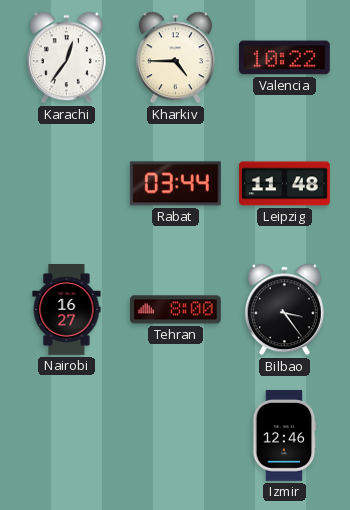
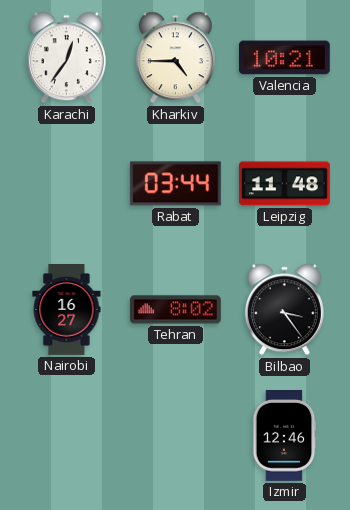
Valencia: 10:22 -> 10:21
Tehran: 8:00 -> 8:02
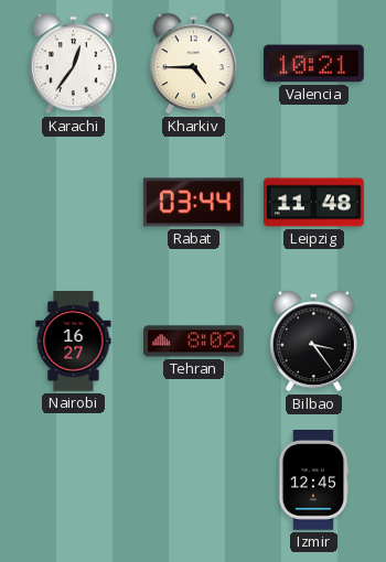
Izmir: 12:46 -> 12:45
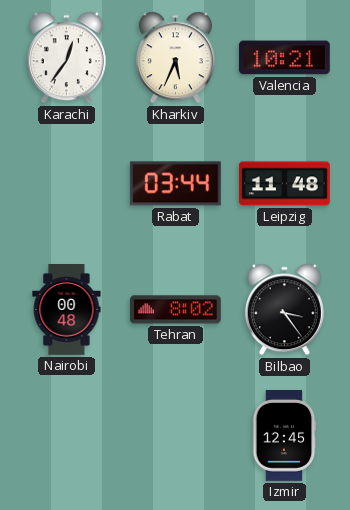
Kharkiv: 4:45 -> 5:34
Nairobi: 16:27 -> 00:48
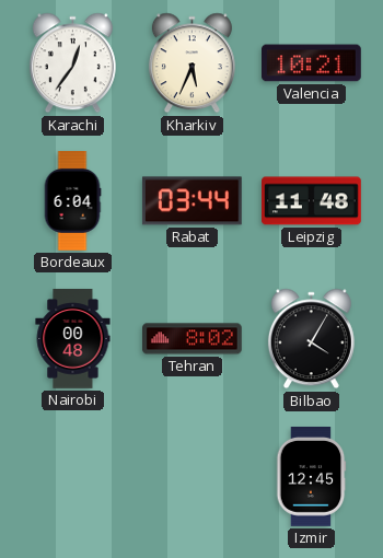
Bordeaux: none -> 6:04
Bilbao: 3:24 -> 4:05
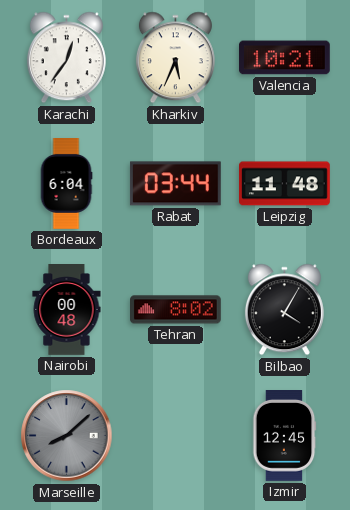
Marseille: none -> 8:08
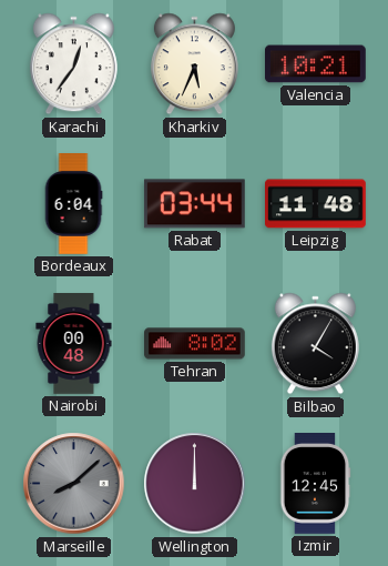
Wellington: none -> 12:00
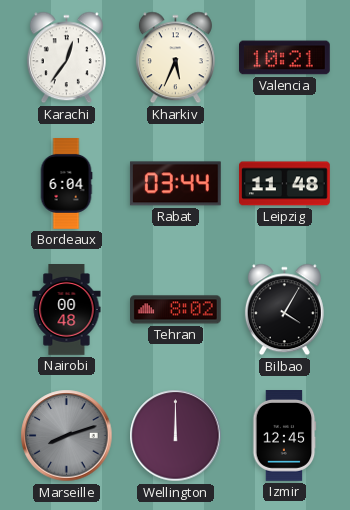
Marseille: 8:08 -> 8:12
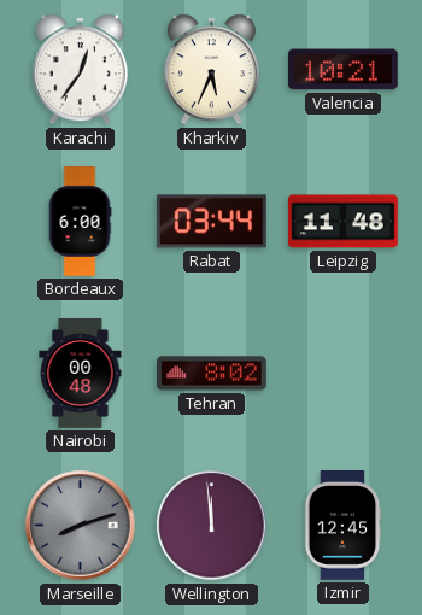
Bordeaux: 6:04 -> 6:00
Bilbao: 4:05 -> none
Wellington: 12:00 -> 11:59
